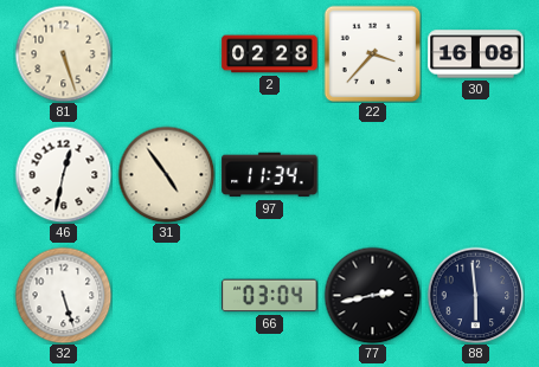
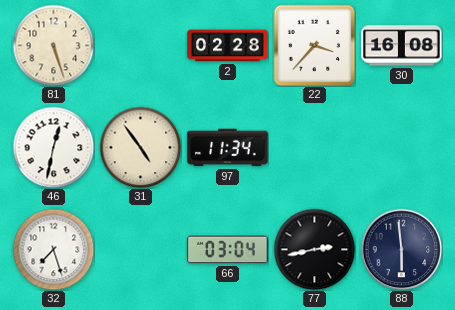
32: 5:27 -> 7:27
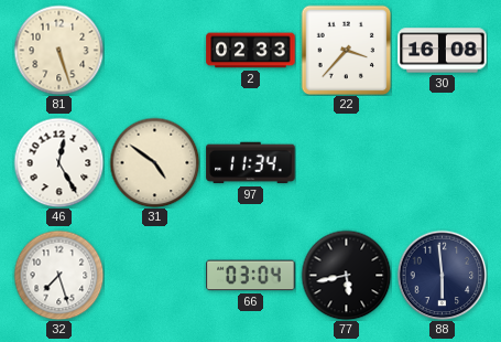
2: 02:28 -> 02:33
46: 12:32 -> 12:25
31: 4:54 -> 4:51
77: 2:43 -> 5:43
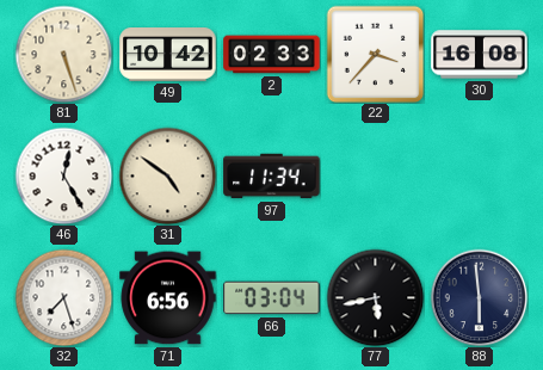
49: none -> 10:42
71: none -> 6:56
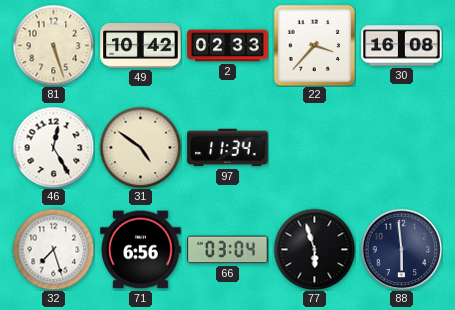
77: 5:43 -> 5:57
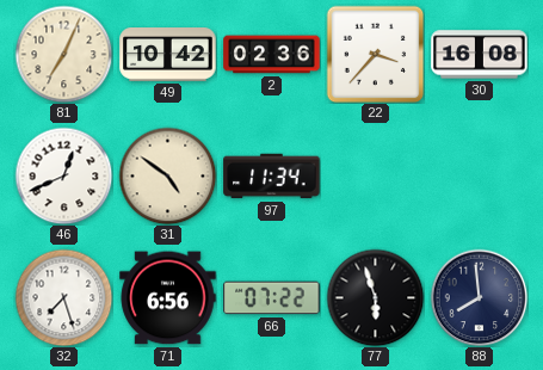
81: 5:27 -> 7:04
2: 02:33 -> 02:36
46: 12:25 -> 12:41
66: 03:04 -> 07:22
88: 5:59 -> 7:59
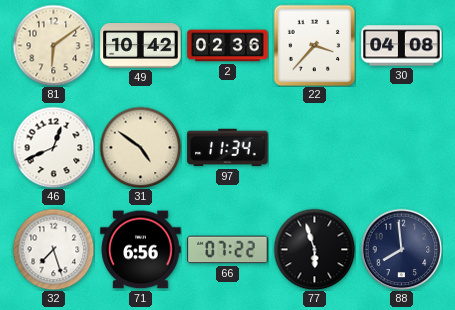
81: 7:04 -> 6:09
30: 16:08 -> 04:08
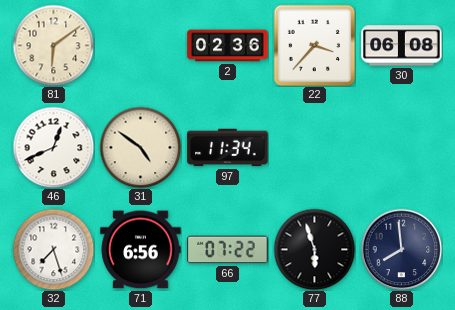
49: 10:42 -> none
30: 04:08 -> 06:08
